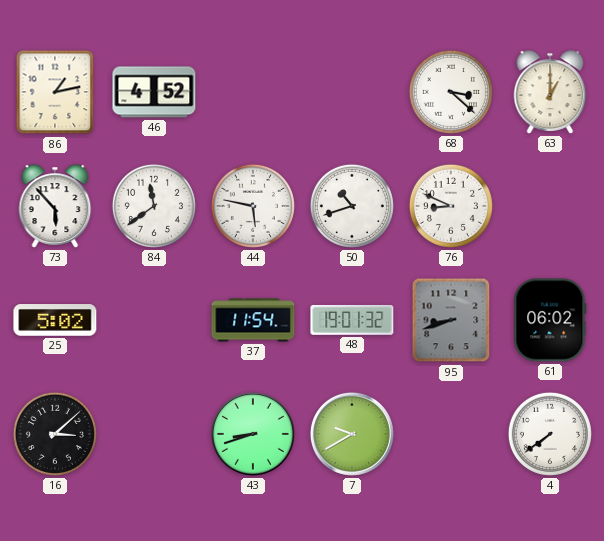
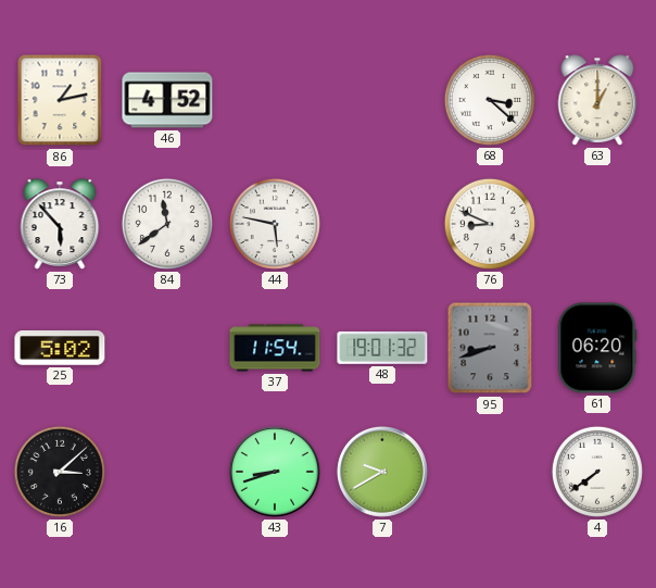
50: 10:42 -> none
61: 06:02 -> 06:20
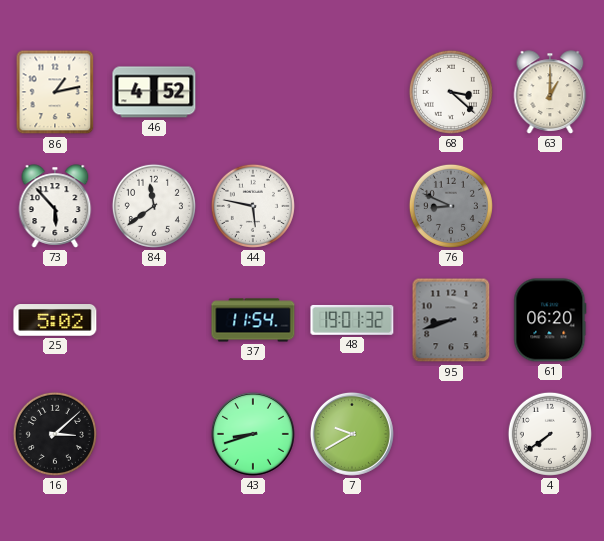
76 dial: white -> grey
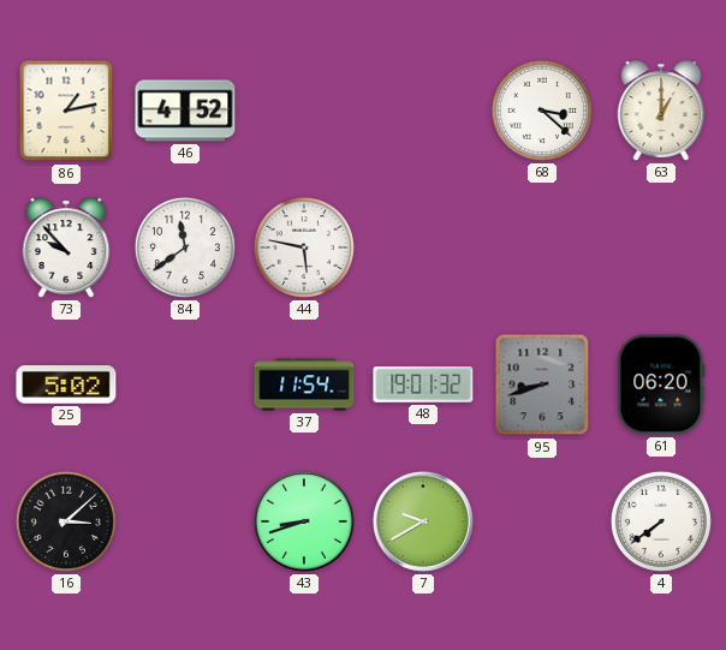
73: 5:53 -> 9:53
76: 8:49 -> none
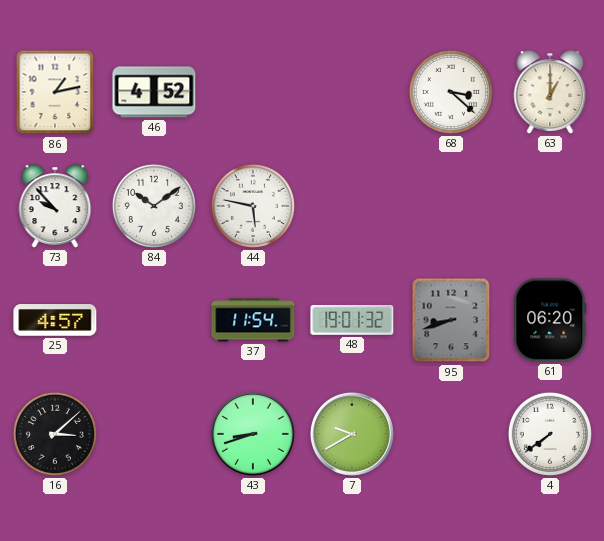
84: 11:39 -> 10:09
25: 5:02 -> 4:57
